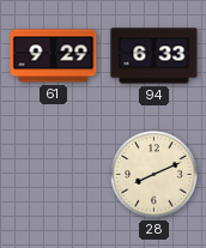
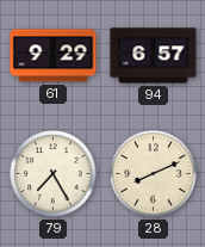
94: 6:33 -> 6:57
79: none -> 7:25
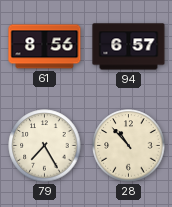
61: 9:29 -> 8:56
28: 8:11 -> 10:53
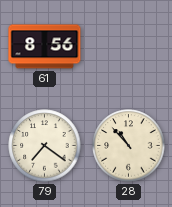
94: 6:57 -> none
79: 7:25 -> 7:21
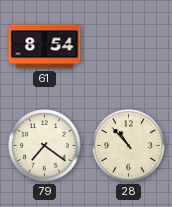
61: 8:56 -> 8:54
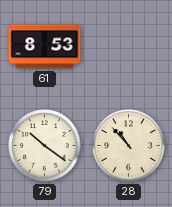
61: 8:54 -> 8:53
79: 7:21 -> 10:21
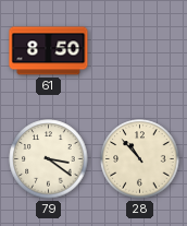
61: 8:53 -> 8:50
79: 10:21 -> 3:21
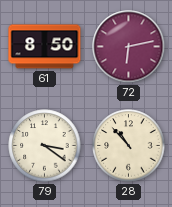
72: none -> 6:13
